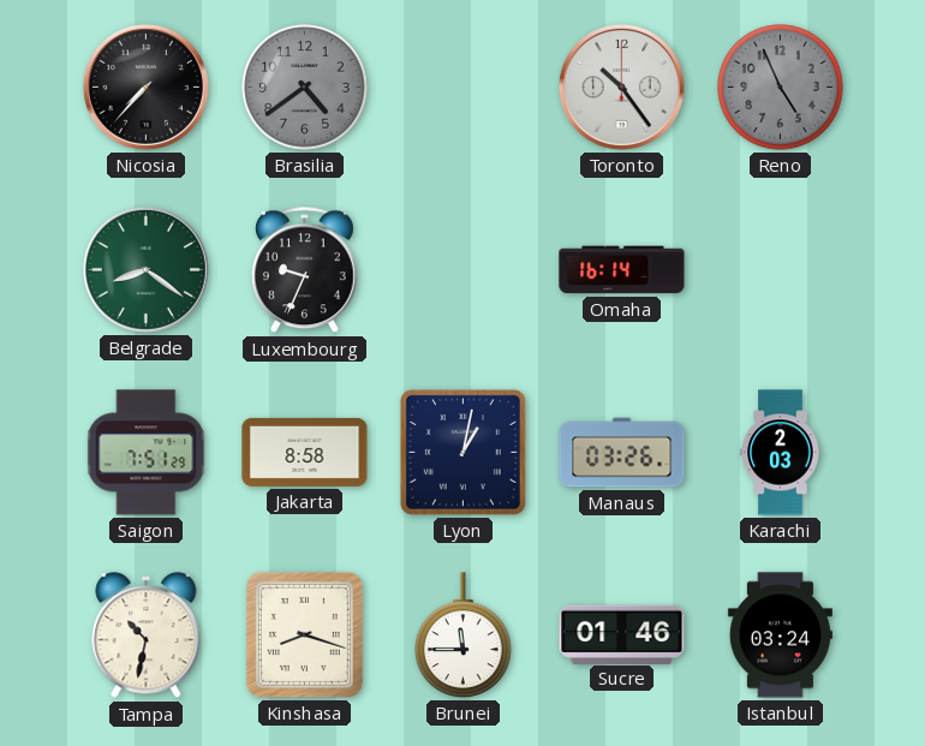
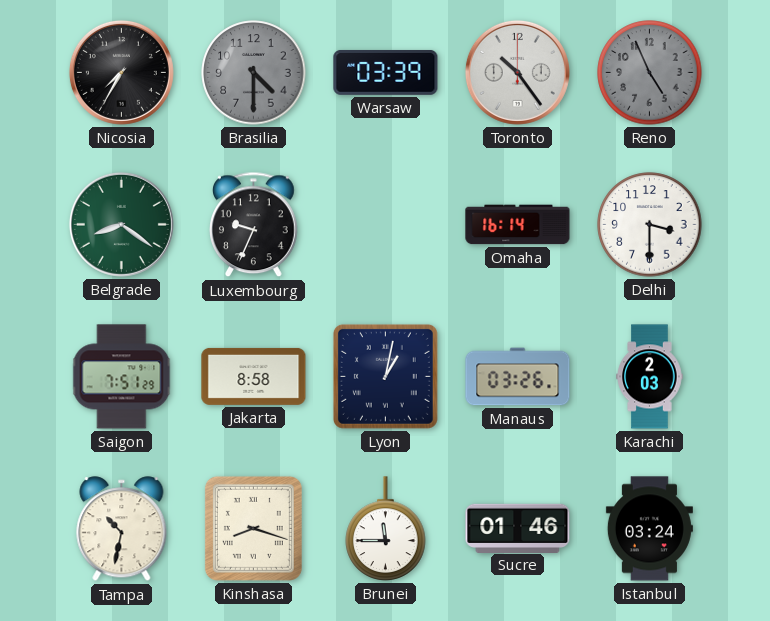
Nicosia: 7:37 -> 7:35
Brasilia: 4:39 -> 4:30
Warsaw: none -> 03:39
Delhi: none -> 3:30
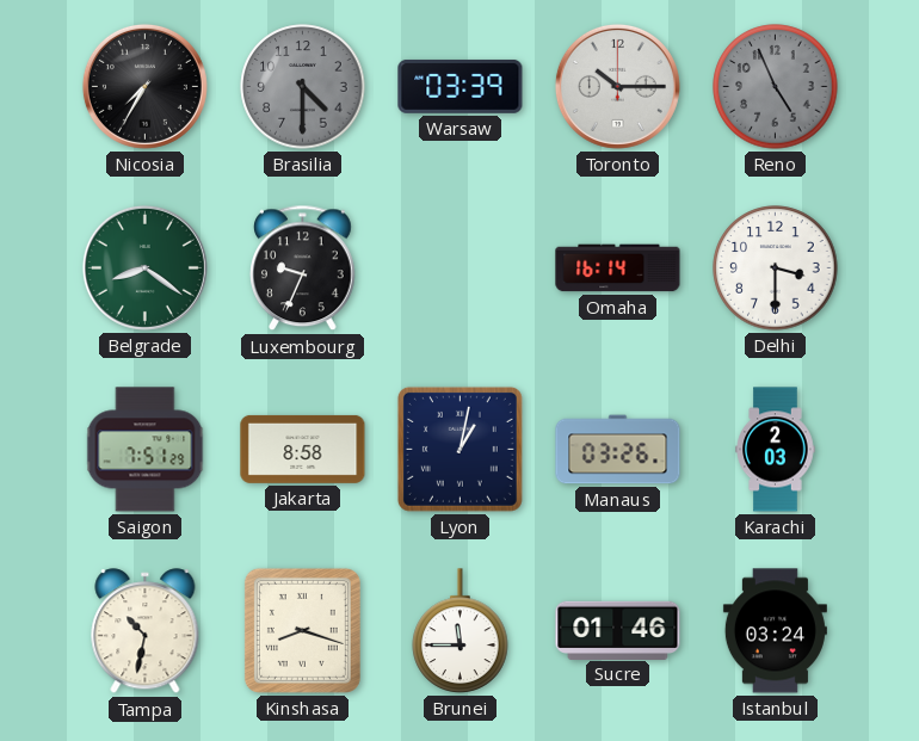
Toronto: 10:24 -> 10:15
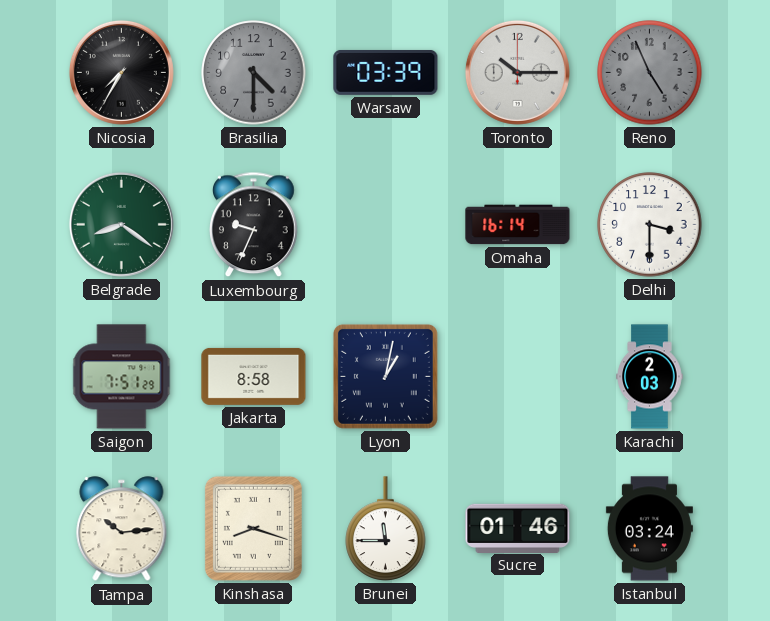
Manaus: 03:26 -> none
Tampa: 10:32 -> 10:14
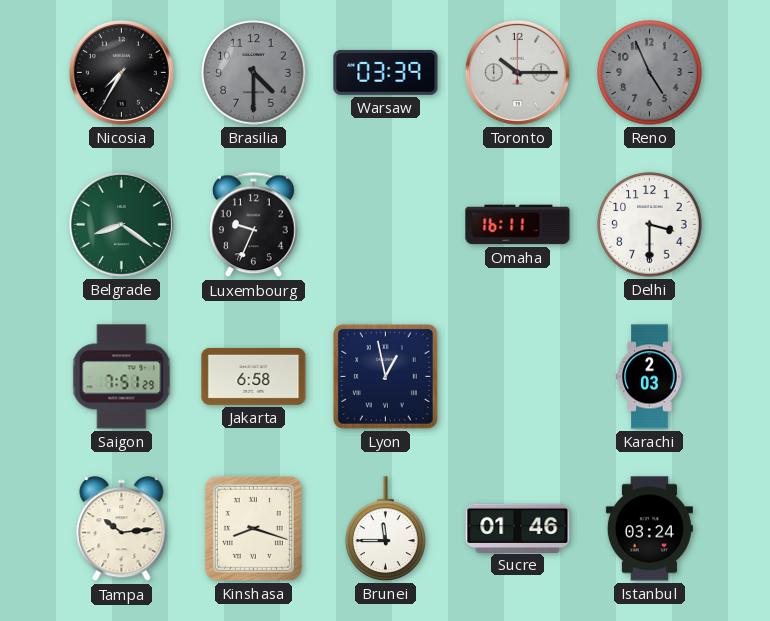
Omaha: 16:14 -> 16:11
Jakarta: 8:58 -> 6:58
Lyon: 1:02 -> 12:58
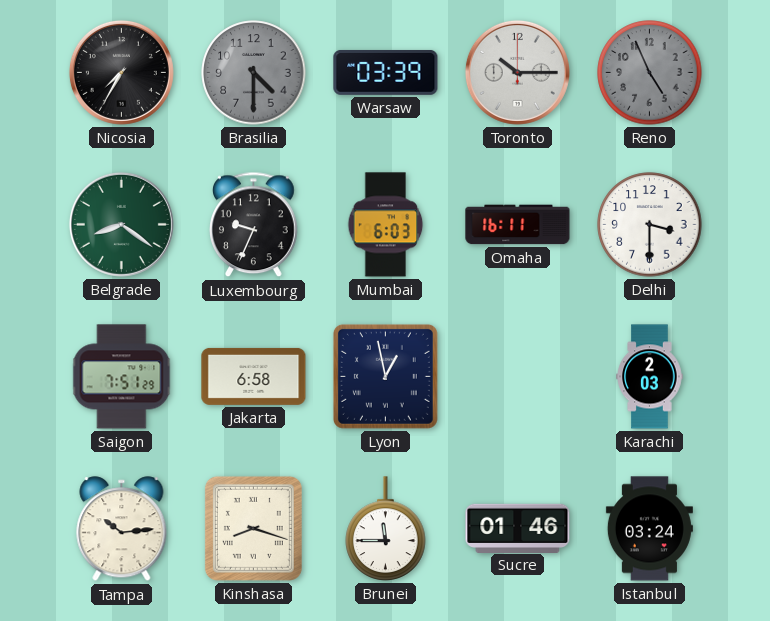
Mumbai: none -> 6:03
